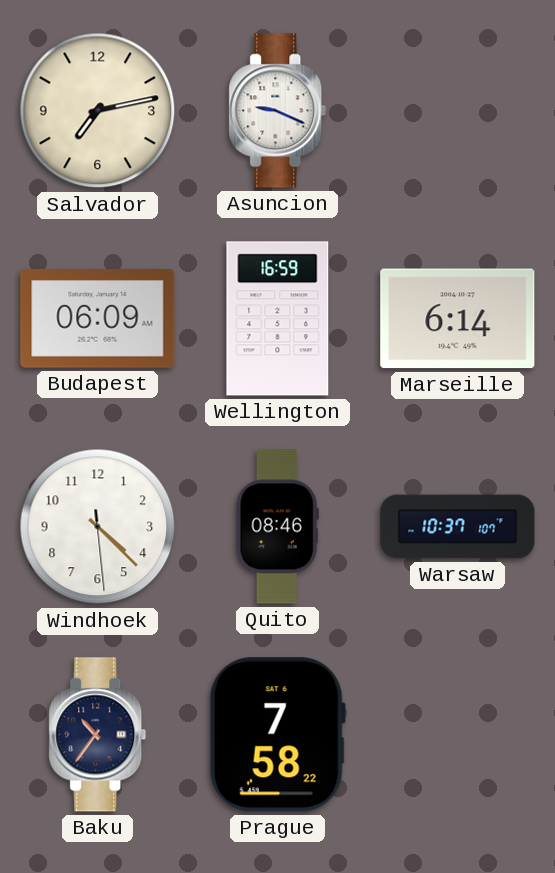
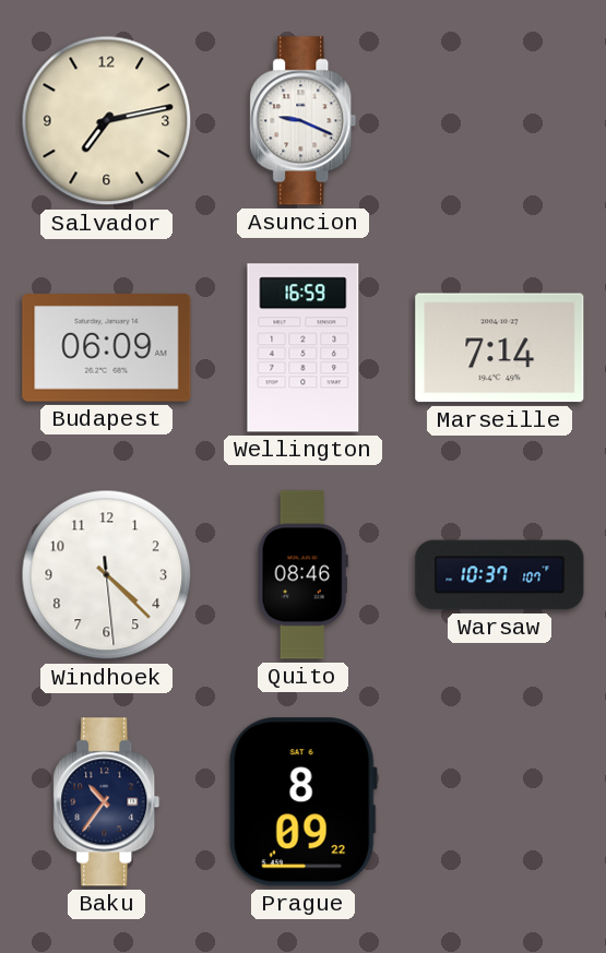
Marseille: 6:14 -> 7:14
Prague: 7:58 -> 8:09
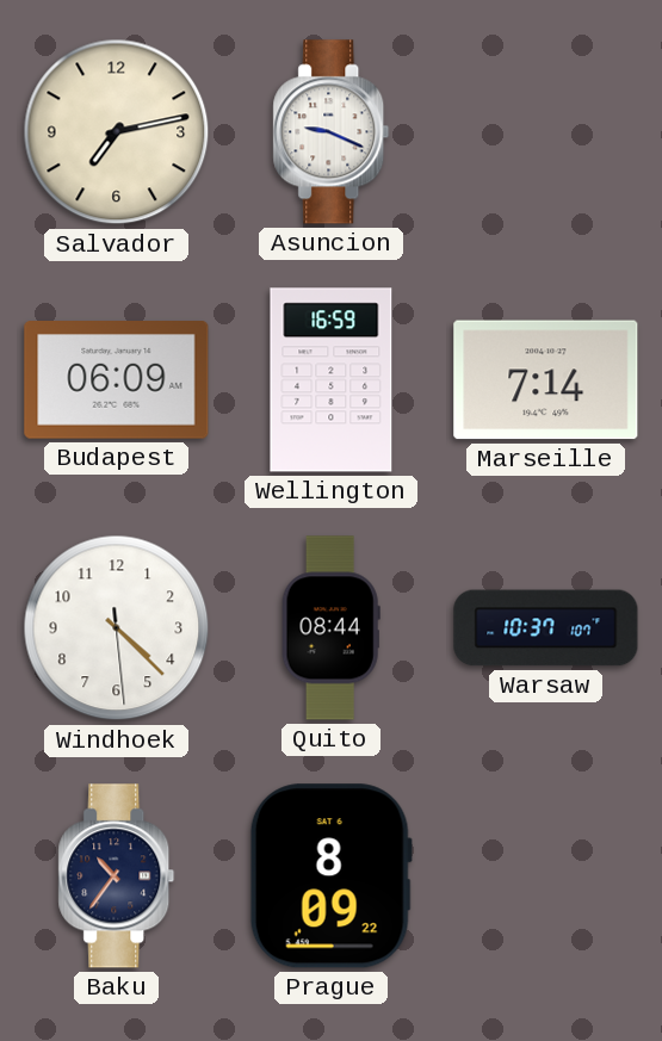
Quito: 08:46 -> 08:44
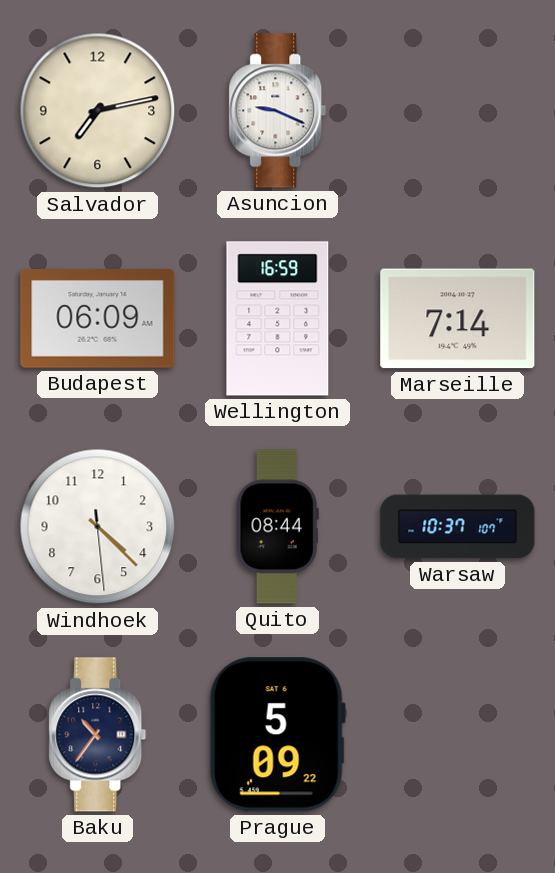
Prague: 8:09 -> 5:09
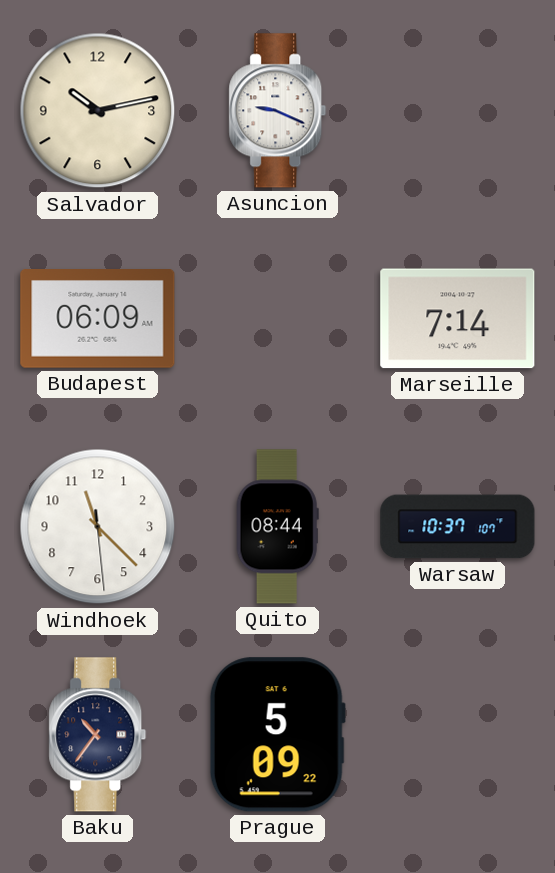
Salvador: 7:13 -> 10:13
Wellington: 16:59 -> none
Windhoek: 4:22 -> 11:22
